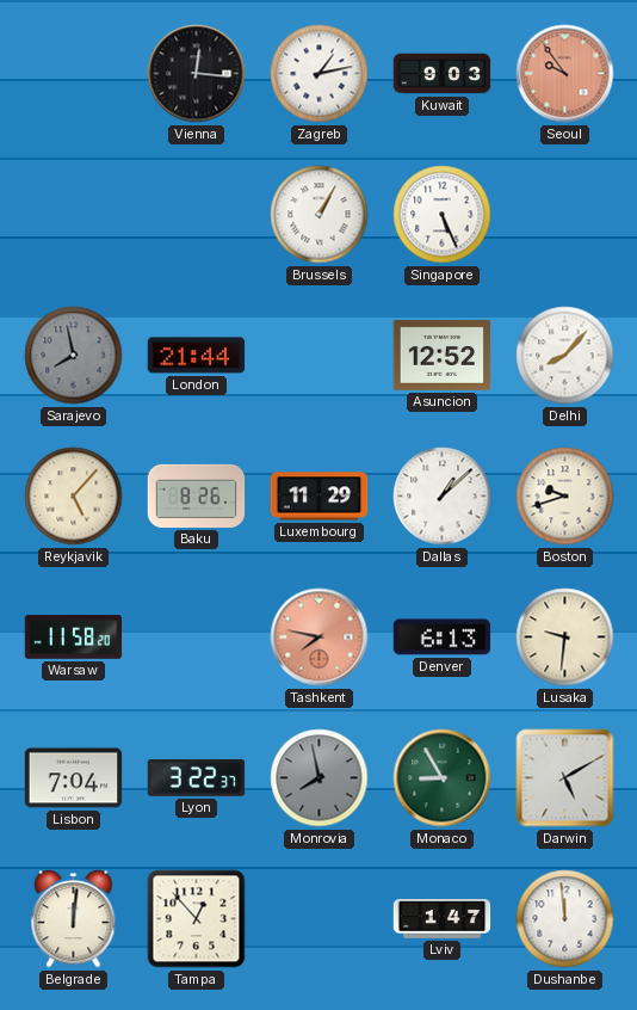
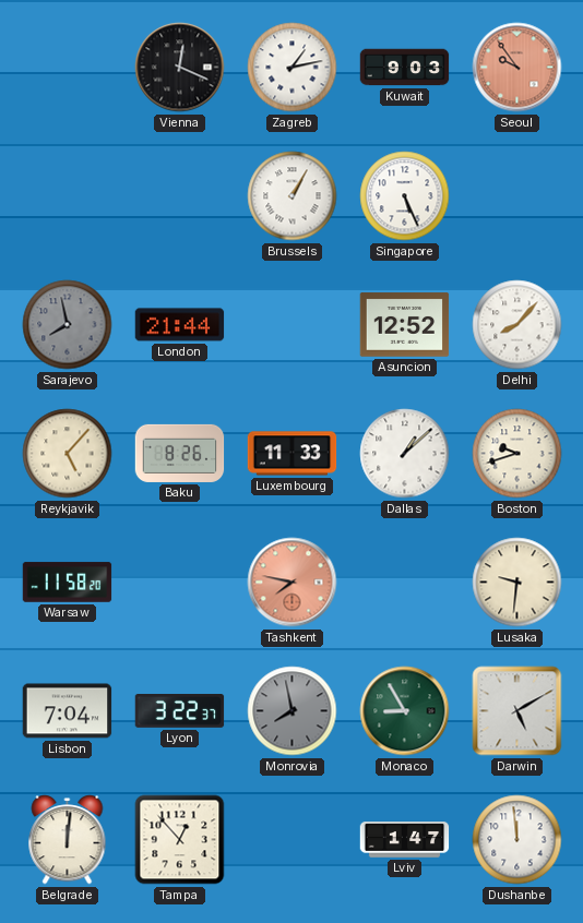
Vienna: 12:16 -> 12:19
Luxembourg: 11:29 -> 11:33
Denver: 6:13 -> none
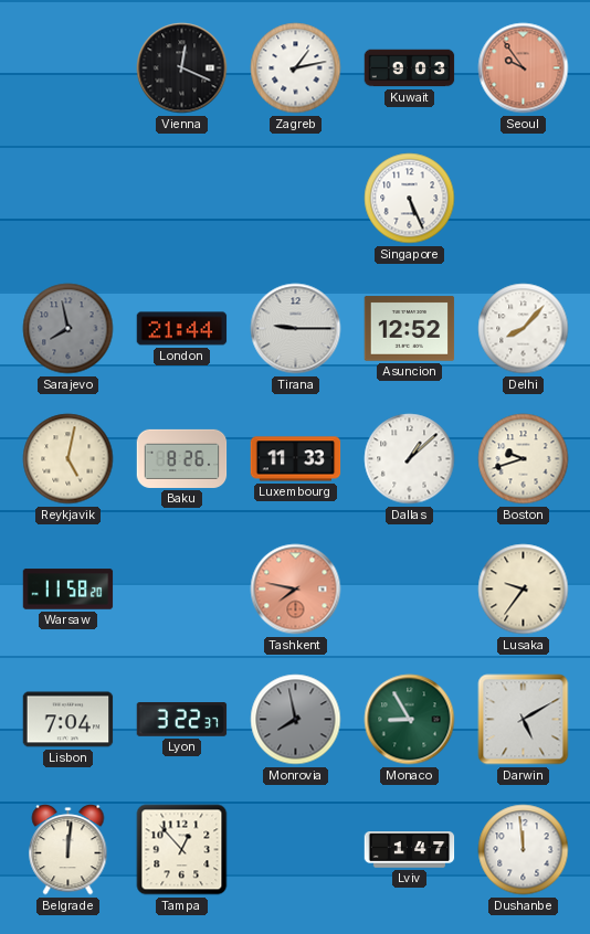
Brussels: 1:05 -> none
Tirana: none -> 9:15
Reykjavik: 5:07 -> 5:02
Lusaka: 9:31 -> 9:36
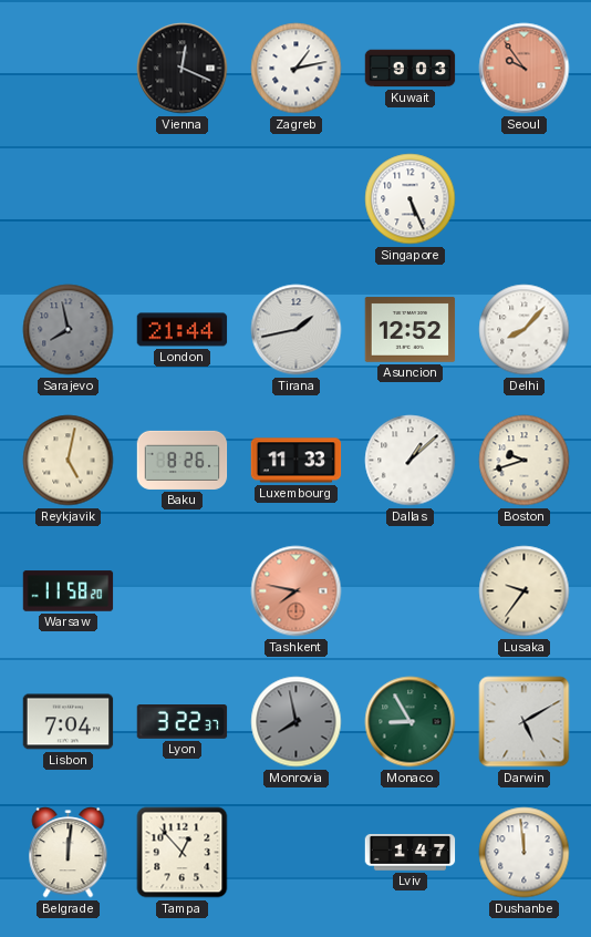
Tirana: 9:15 -> 1:43
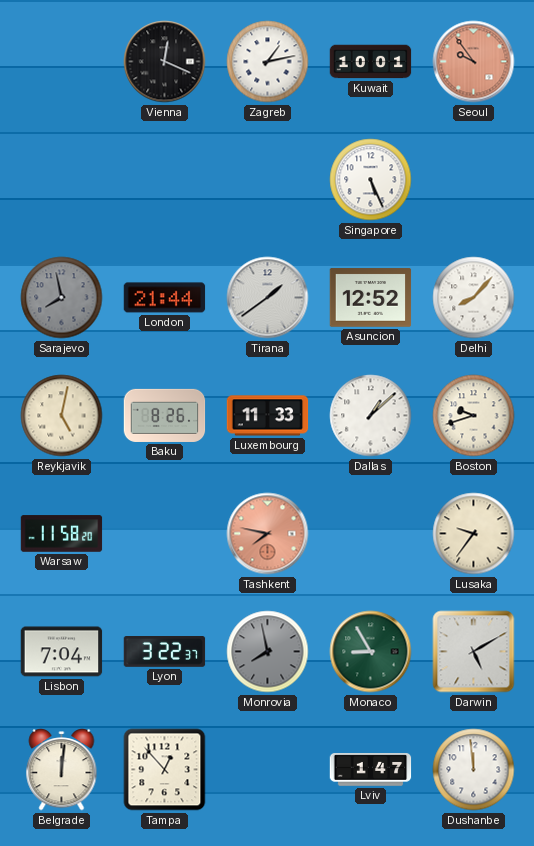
Kuwait: 9:03 -> 10:01
Tirana: 1:43 -> 1:39
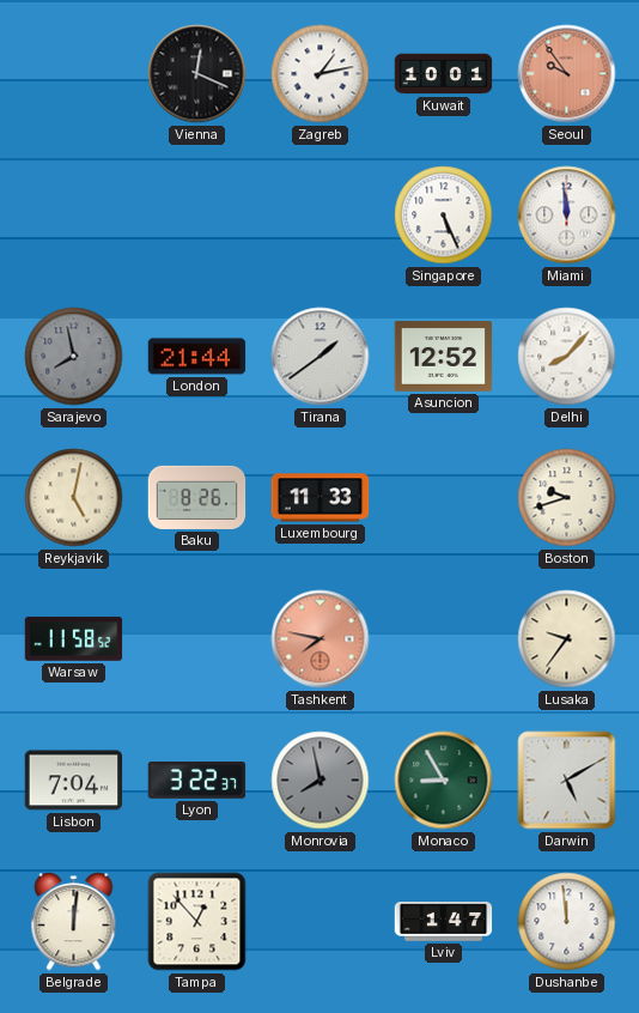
Miami: none -> 11:59
Dallas: 1:08 -> none
Warsaw: 11:58:20 -> 11:58:52
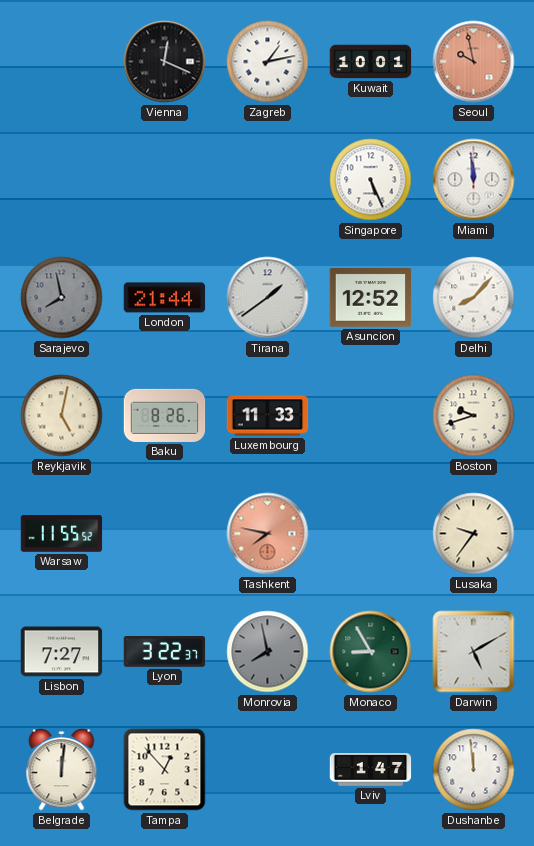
Seoul: 9:54 -> 9:58
Warsaw: 11:58 -> 11:55
Lisbon: 7:04 -> 7:27
